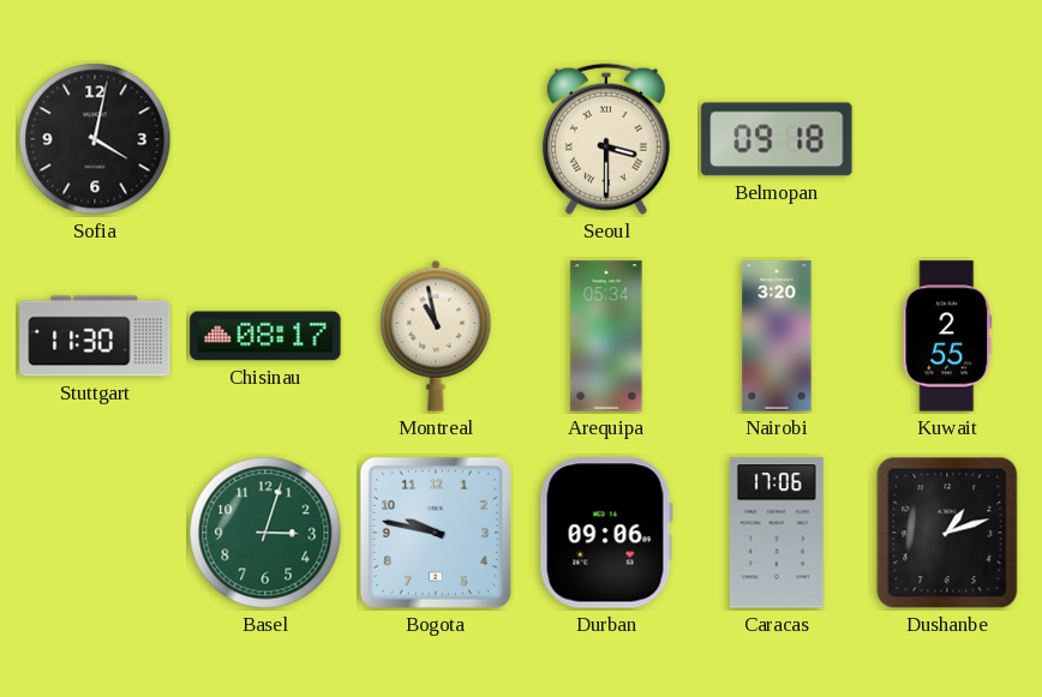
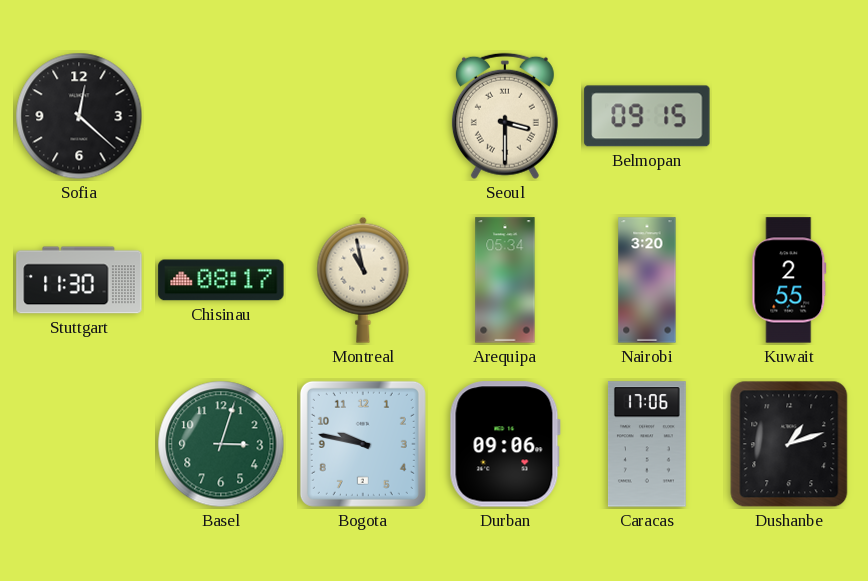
Sofia: 4:02 -> 12:22
Belmopan: 09:18 -> 09:15
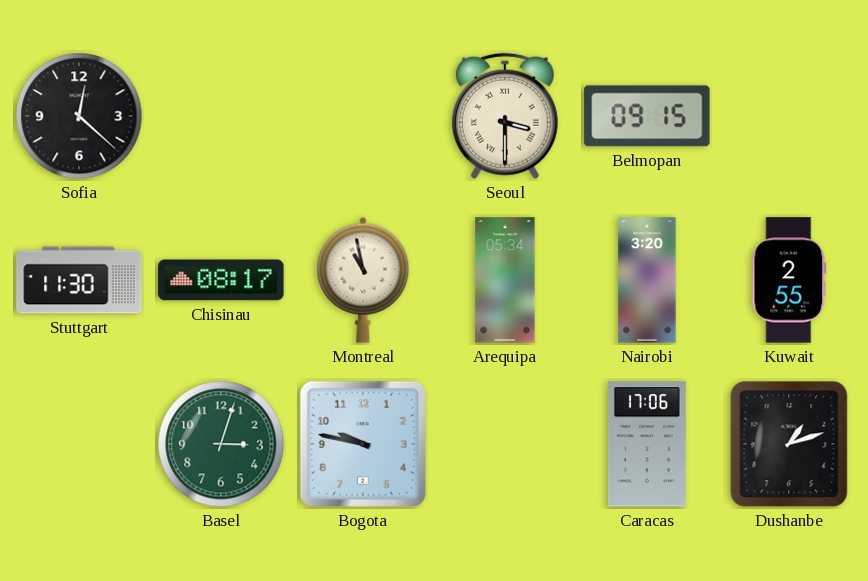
Durban: 09:06 -> none
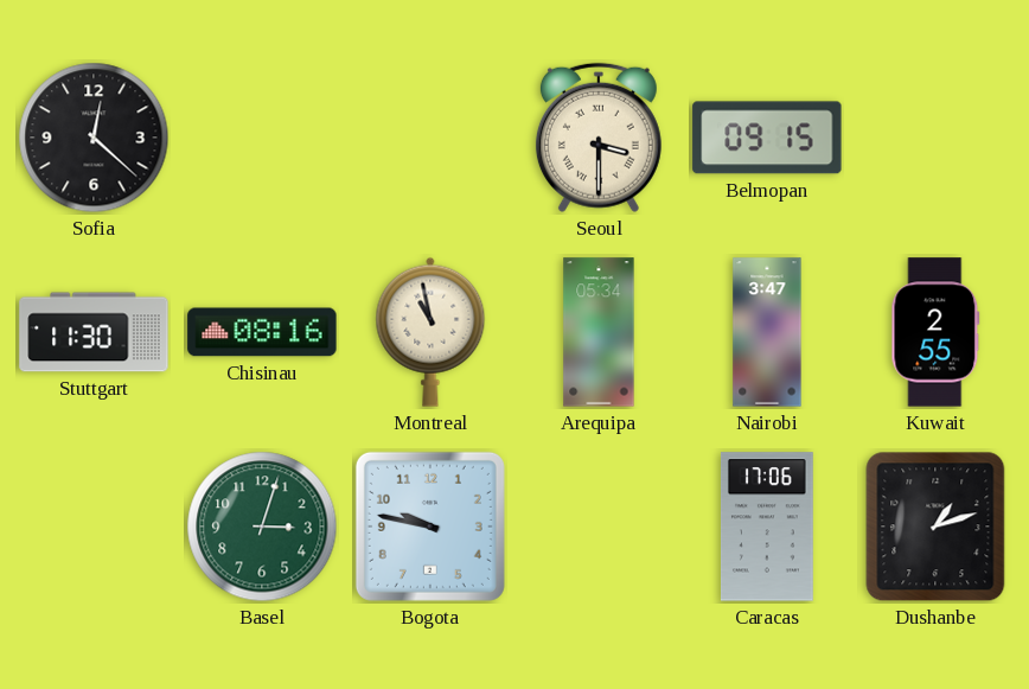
Chisinau: 08:17 -> 08:16
Nairobi: 3:20 -> 3:47
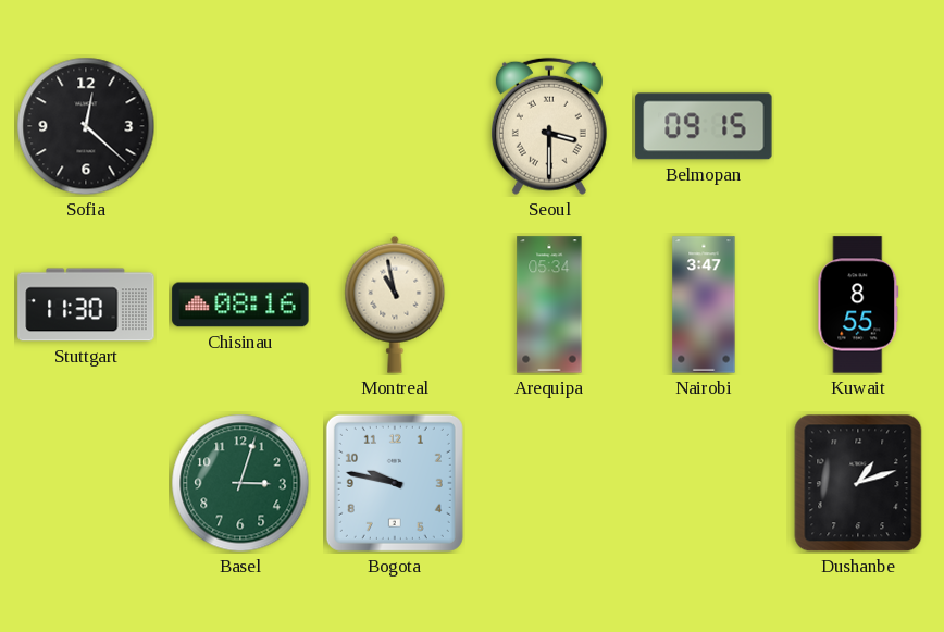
Kuwait: 2:55 -> 8:55
Caracas: 17:06 -> none
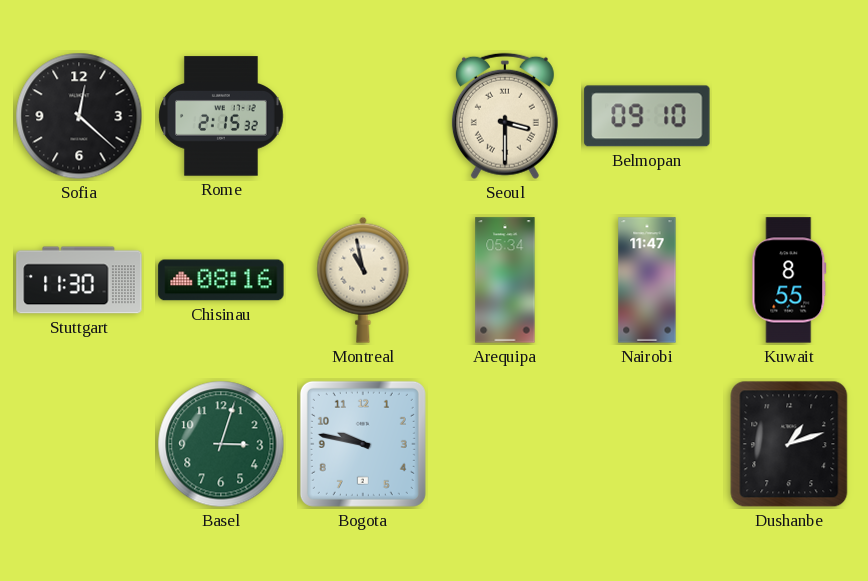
Rome: none -> 2:15
Belmopan: 09:15 -> 09:10
Nairobi: 3:47 -> 11:47
